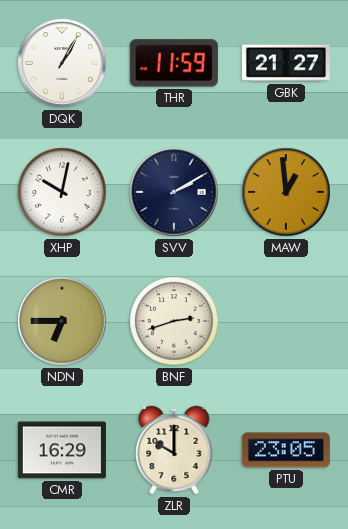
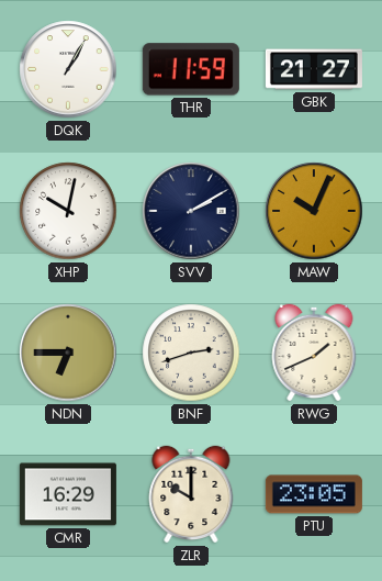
MAW: 12:59 -> 10:04
RWG: none -> 1:41
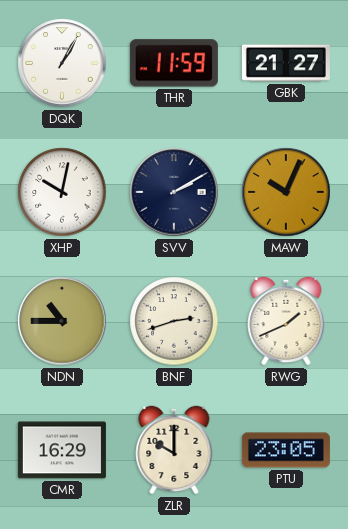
NDN: 6:45 -> 10:45
